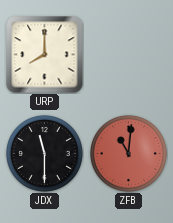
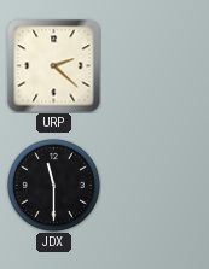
URP: 8:00 -> 2:22
ZFB: 11:01 -> none
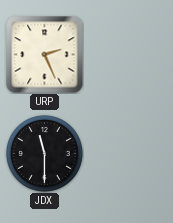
URP: 2:22 -> 2:26
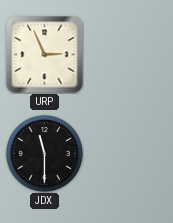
URP: 2:26 -> 2:56
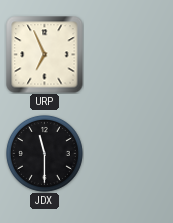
URP: 2:56 -> 6:56
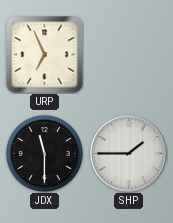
SHP: none -> 1:45
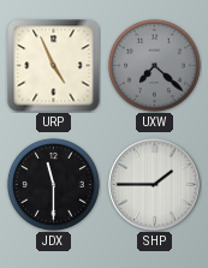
URP: 6:56 -> 4:56
UXW: none -> 7:22
